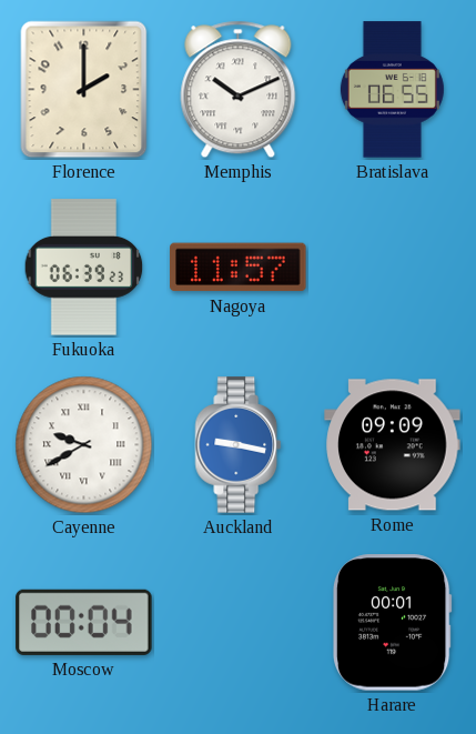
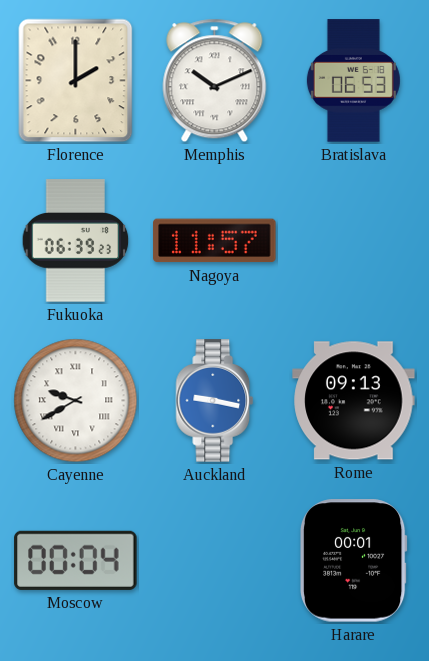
Bratislava: 06:55 -> 06:53
Rome: 09:09 -> 09:13
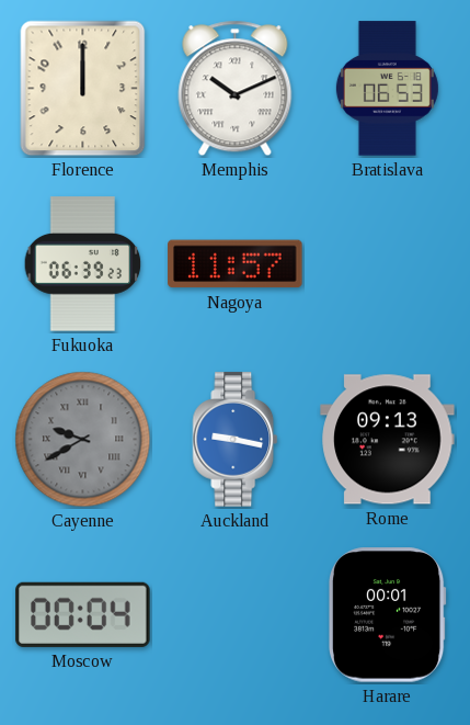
Florence: 2:00 -> 12:00
Cayenne dial: white -> grey
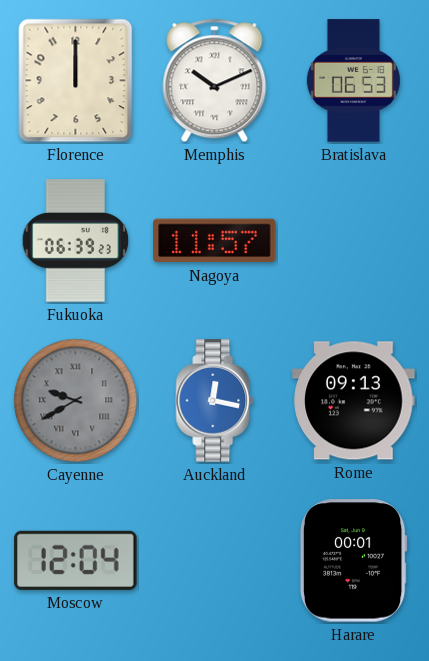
Auckland: 9:17 -> 12:17
Moscow: 00:04 -> 12:04
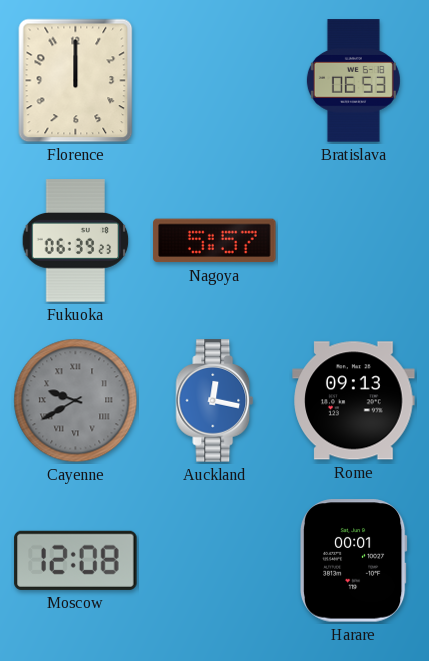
Memphis: 10:11 -> none
Nagoya: 11:57 -> 5:57
Moscow: 12:04 -> 12:08
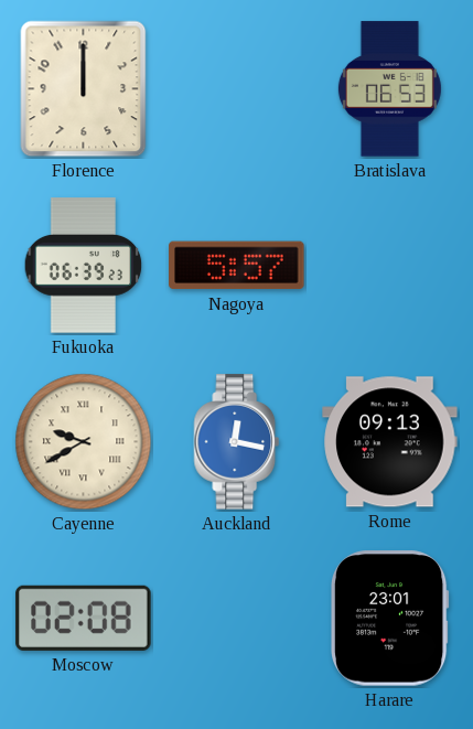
Cayenne dial: grey -> cream
Moscow: 12:08 -> 02:08
Harare: 00:01 -> 23:01
